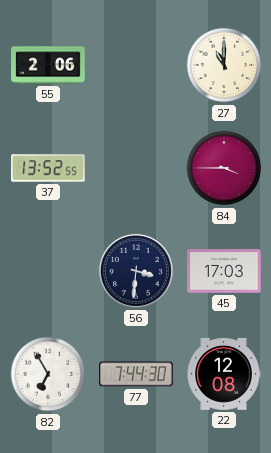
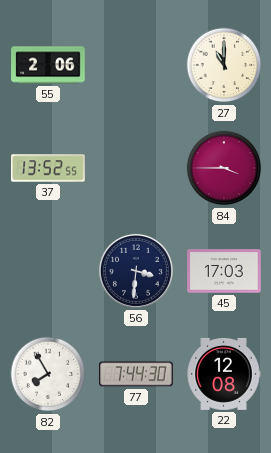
82: 6:55 -> 7:55
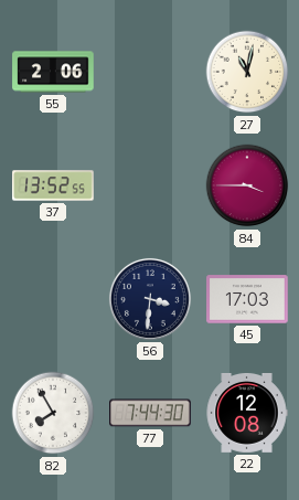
27: 11:00 -> 11:02
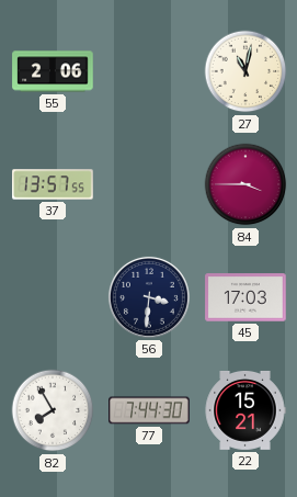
37: 13:52 -> 13:57
22: 12:08 -> 15:21
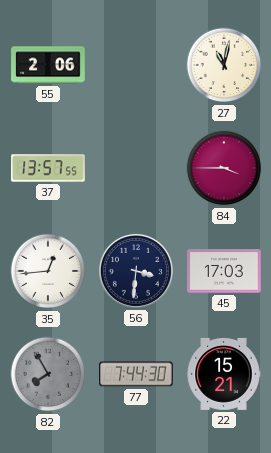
35: none -> 12:44
82 dial: white -> grey
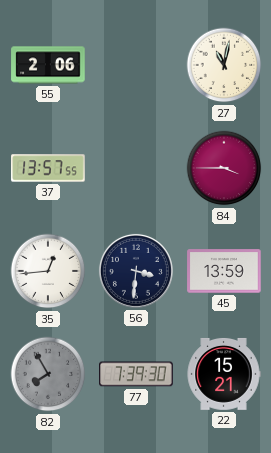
45: 17:03 -> 13:59
77: 7:44 -> 7:39
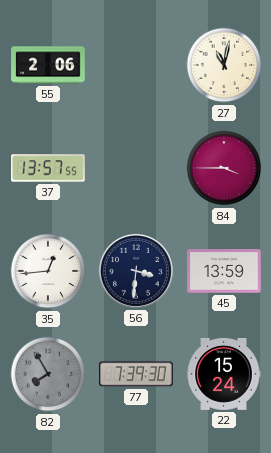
22: 15:21 -> 15:24
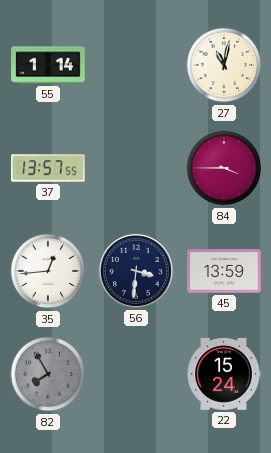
55: 2:06 -> 1:14
77: 7:39 -> none
